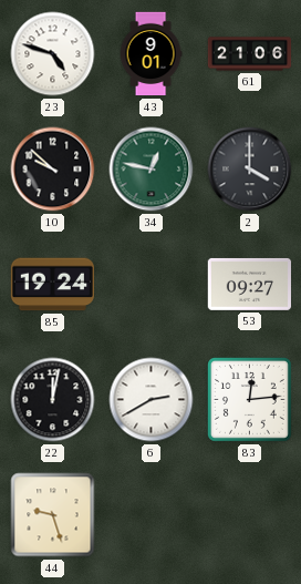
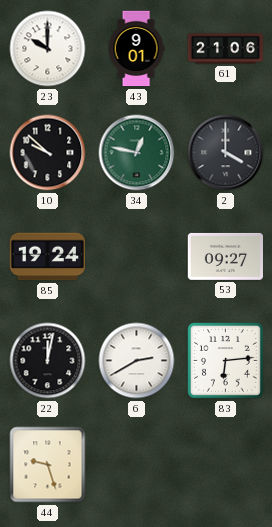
23: 4:48 -> 10:00
83: 12:14 -> 6:14
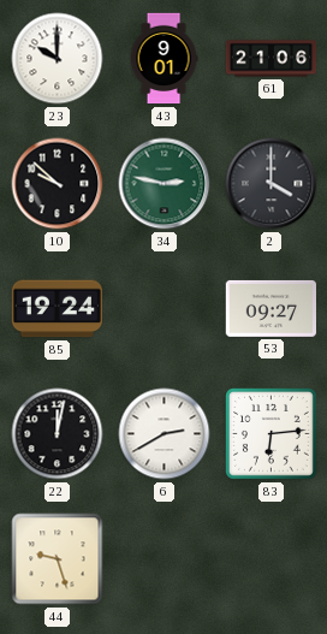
34: 12:47 -> 2:47
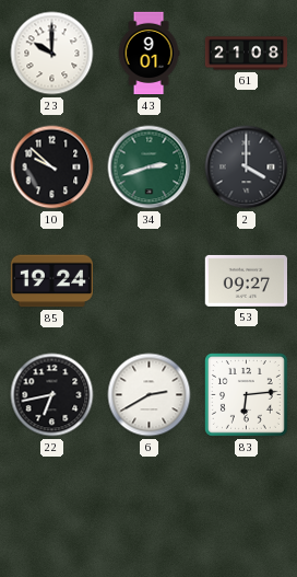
61: 21:06 -> 21:08
34: 2:47 -> 2:42
22: 12:02 -> 6:43
44: 9:27 -> none
